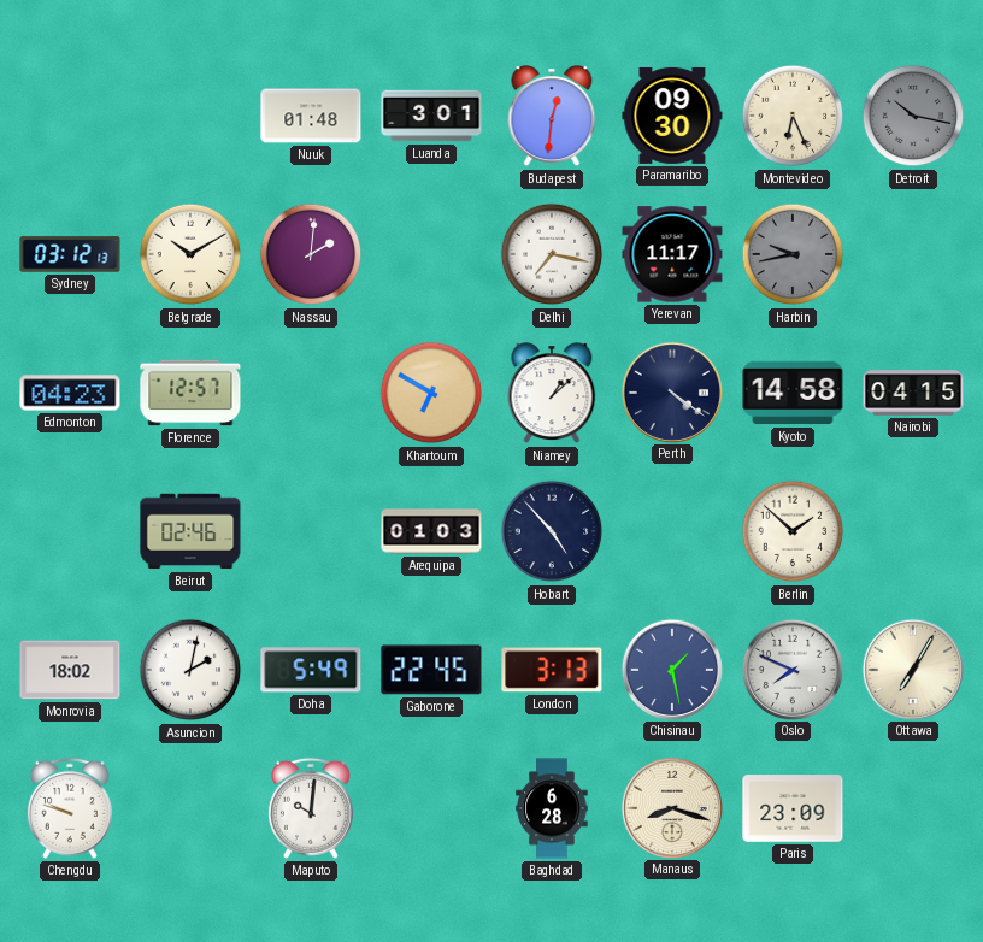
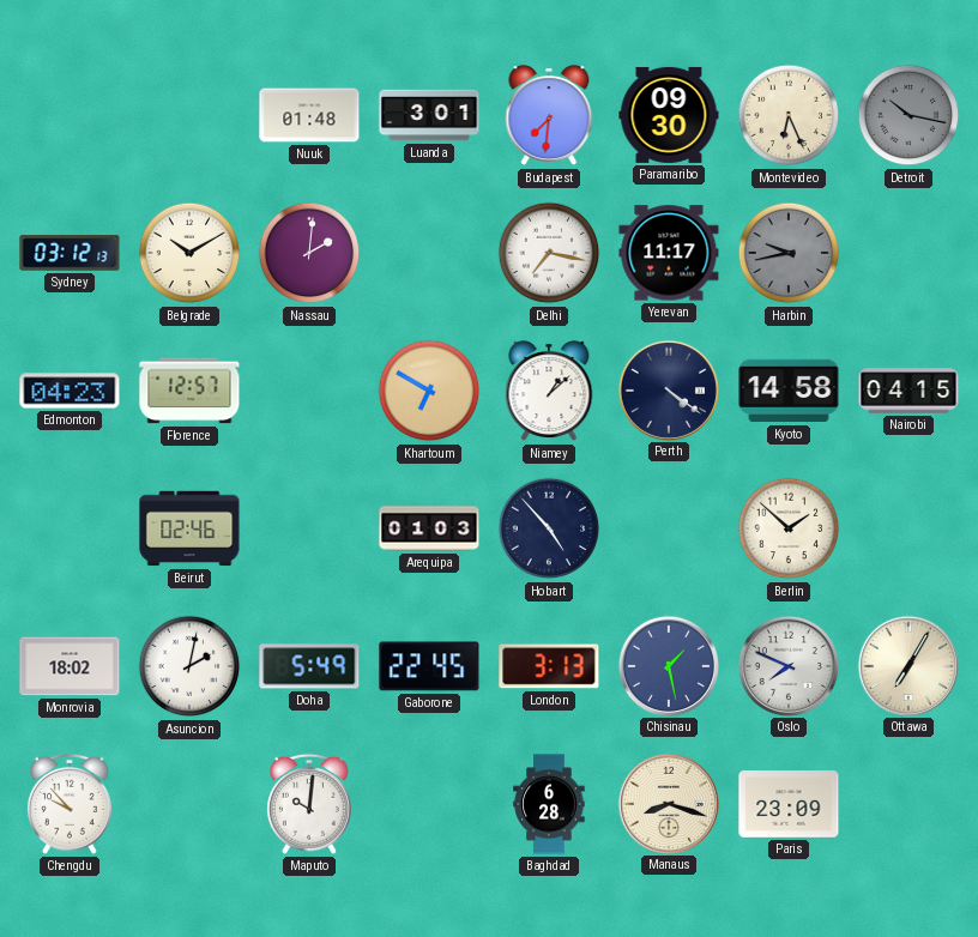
Budapest: 12:31 -> 7:31
Chengdu: 9:48 -> 9:53
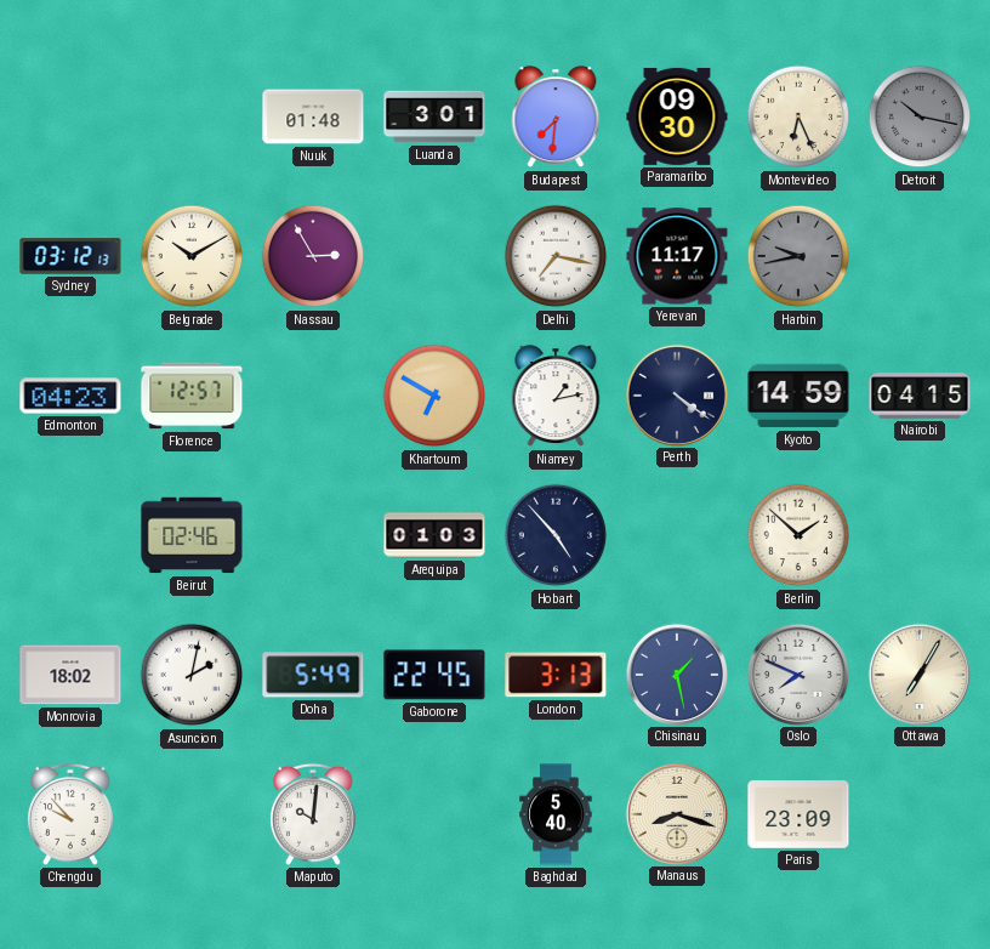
Nassau: 2:01 -> 2:55
Niamey: 1:08 -> 1:13
Kyoto: 14:58 -> 14:59
Baghdad: 6:28 -> 5:40
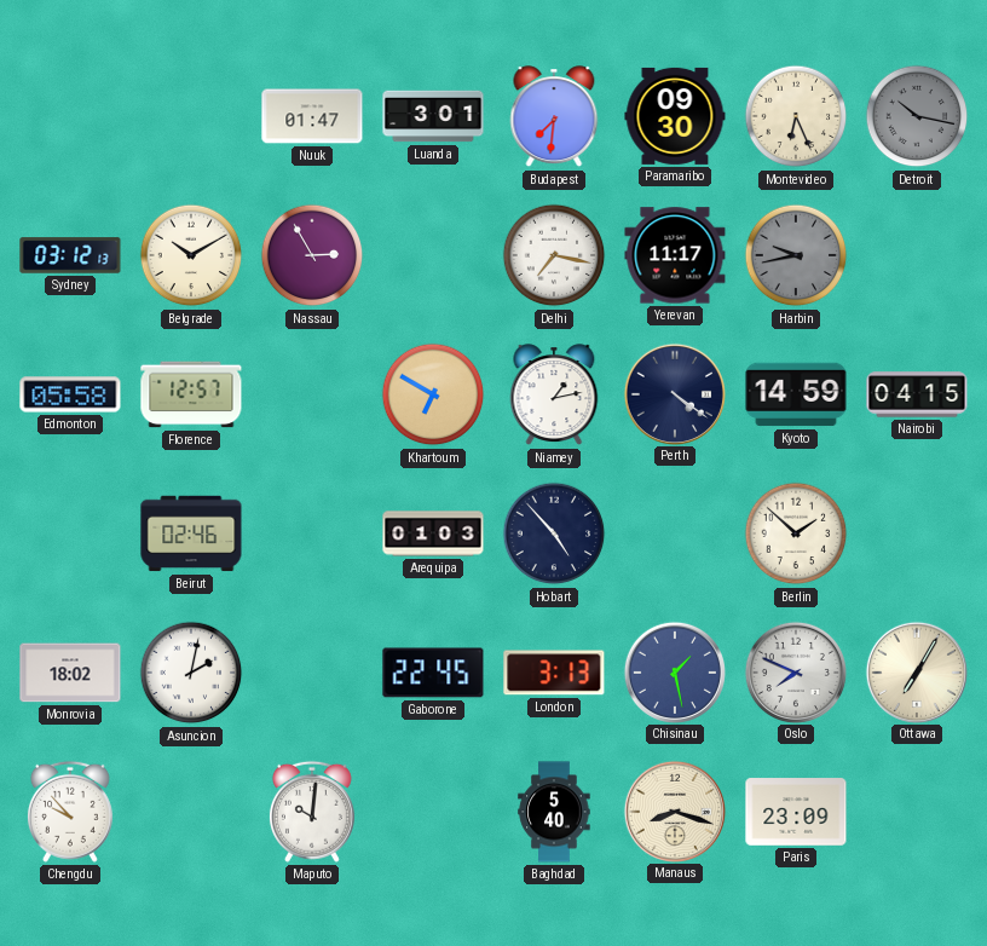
Nuuk: 01:48 -> 01:47
Edmonton: 04:23 -> 05:58
Doha: 5:49 -> none
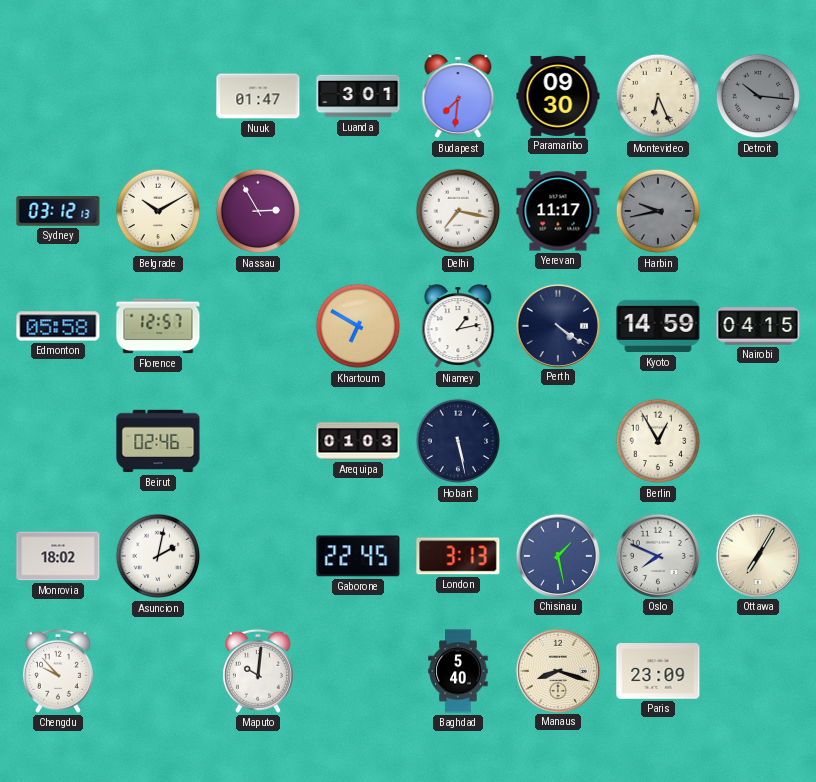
Detroit: 10:17 -> 10:16
Hobart: 4:53 -> 5:28
Berlin: 1:52 -> 12:55
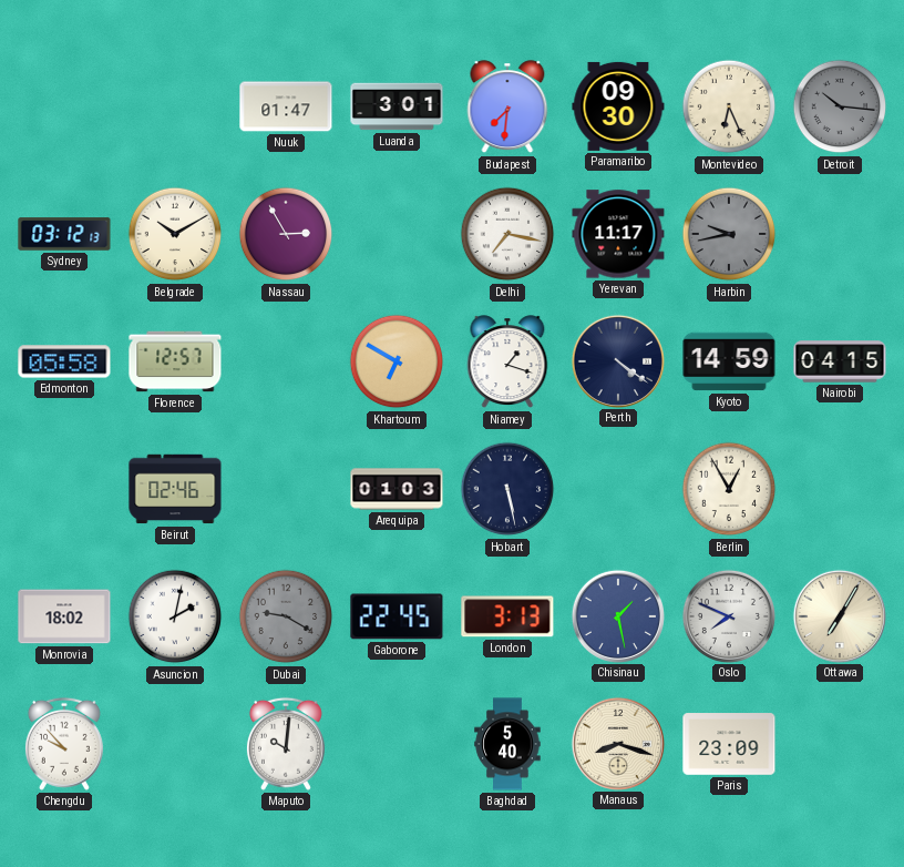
Niamey: 1:13 -> 1:18
Dubai: none -> 9:20
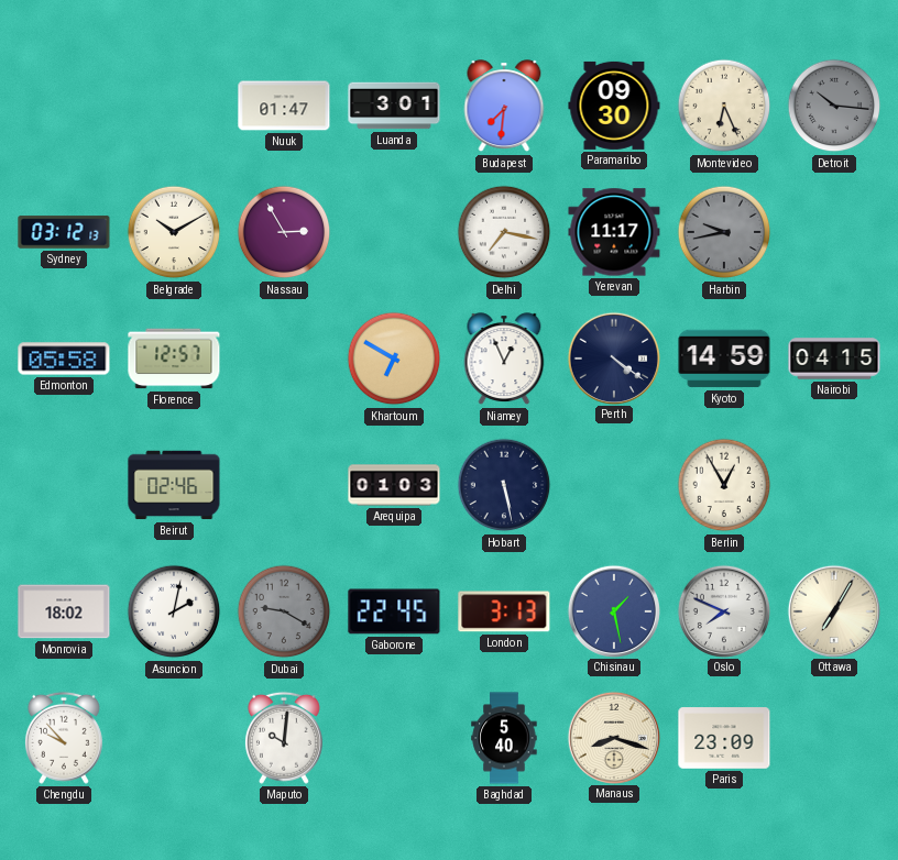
Niamey: 1:18 -> 12:56
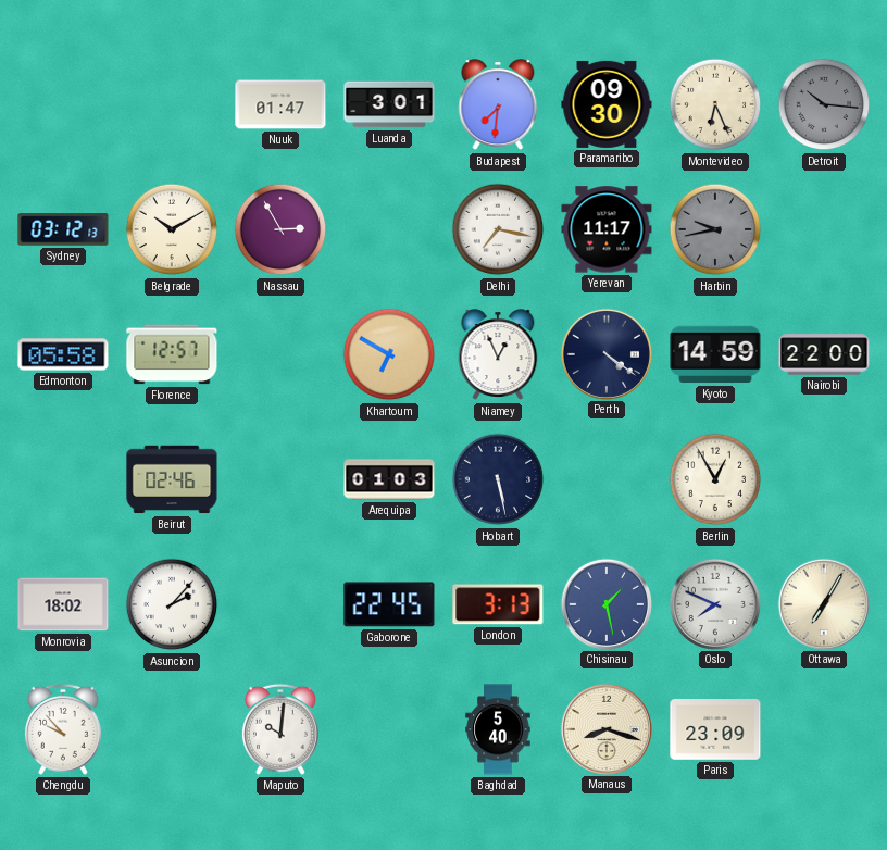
Nairobi: 04:15 -> 22:00
Asuncion: 2:02 -> 2:07
Dubai: 9:20 -> none
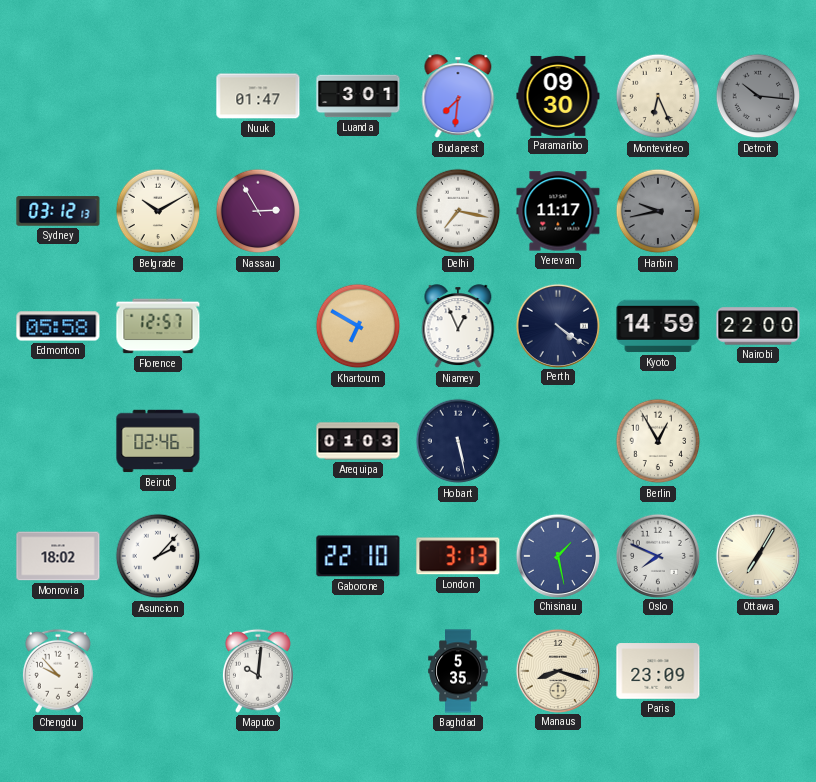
Gaborone: 22:45 -> 22:10
Baghdad: 5:40 -> 5:35
